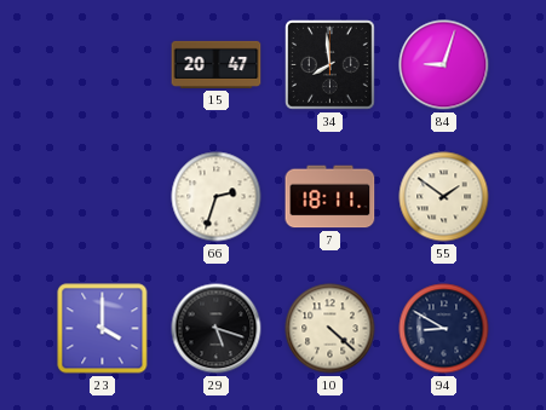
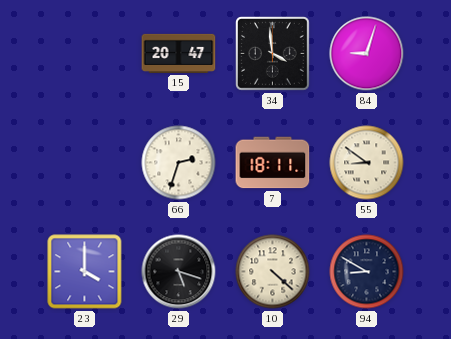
34: 7:59 -> 3:59
55: 1:51 -> 8:51
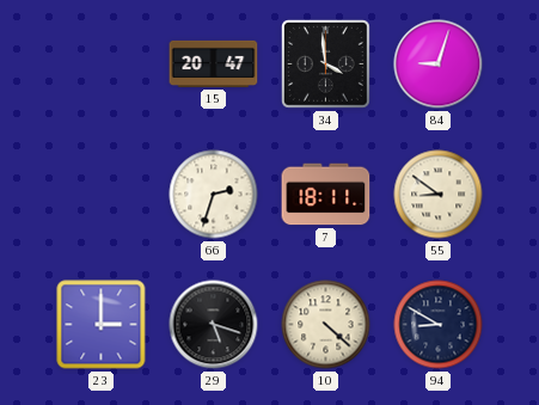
23: 4:00 -> 3:00
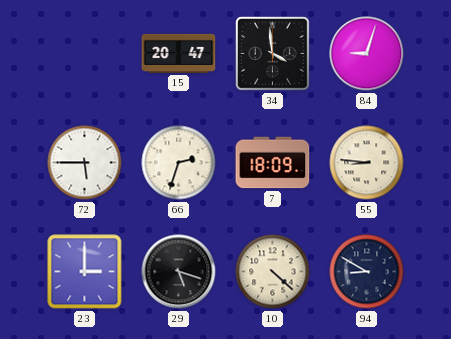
72: none -> 5:45
7: 18:11 -> 18:09
55: 8:51 -> 8:46
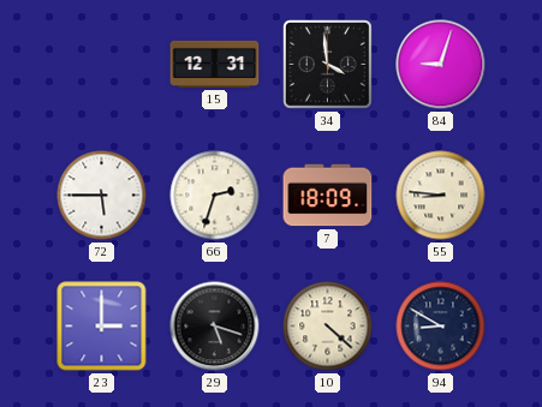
15: 20:47 -> 12:31
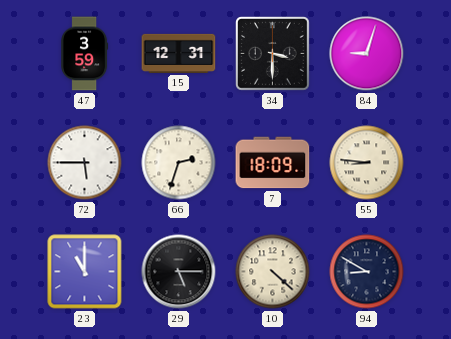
47: none -> 3:59
34: 3:59 -> 3:30
23: 3:00 -> 11:00
29: 5:18 -> 5:15
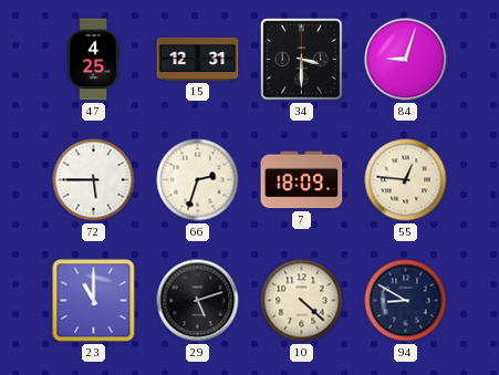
47: 3:59 -> 4:25
55: 8:46 -> 12:46
29: 5:15 -> 5:12
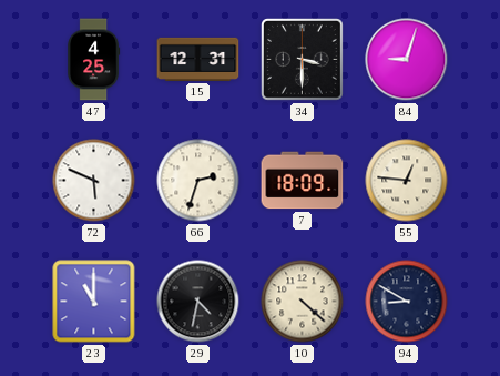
72: 5:45 -> 5:49
29: 5:12 -> 4:32
